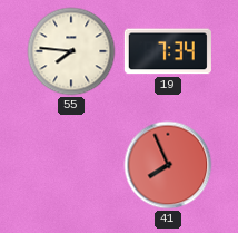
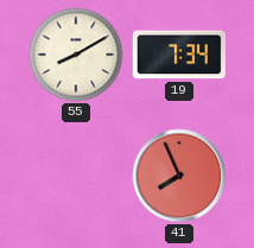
55: 7:46 -> 8:10
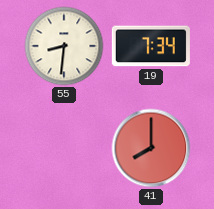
55: 8:10 -> 8:31
41: 7:56 -> 8:00
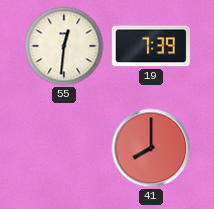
55: 8:31 -> 12:31
19: 7:34 -> 7:39
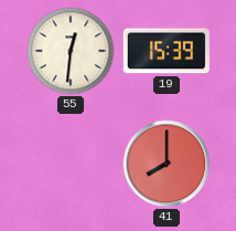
19: 7:39 -> 15:39
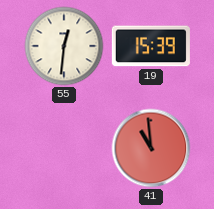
41: 8:00 -> 10:59
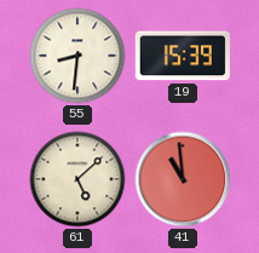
55: 12:31 -> 8:31
61: none -> 5:08
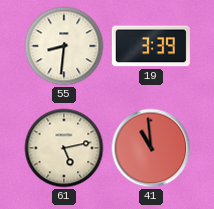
19: 15:39 -> 3:39
61: 5:08 -> 5:13
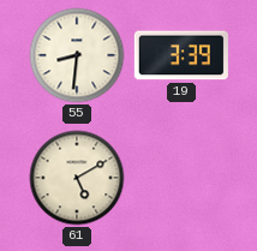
61: 5:13 -> 5:10
41: 10:59 -> none
